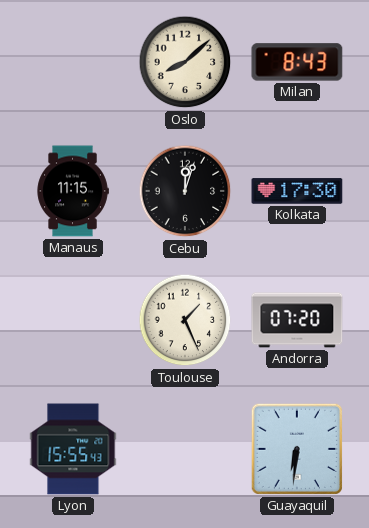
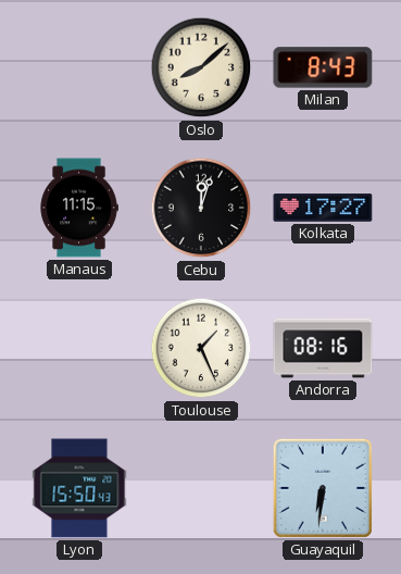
Kolkata: 17:30 -> 17:27
Andorra: 07:20 -> 08:16
Lyon: 15:55 -> 15:50
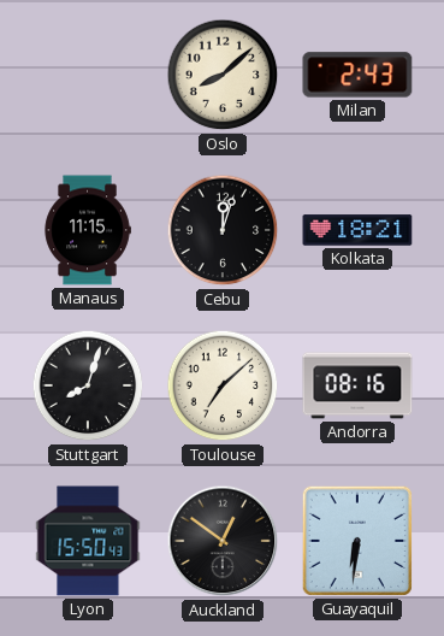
Milan: 8:43 -> 2:43
Kolkata: 17:27 -> 18:21
Stuttgart: none -> 8:03
Toulouse: 1:26 -> 7:08
Auckland: none -> 12:51
